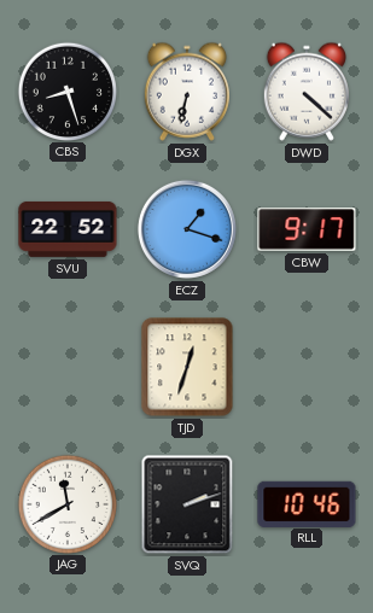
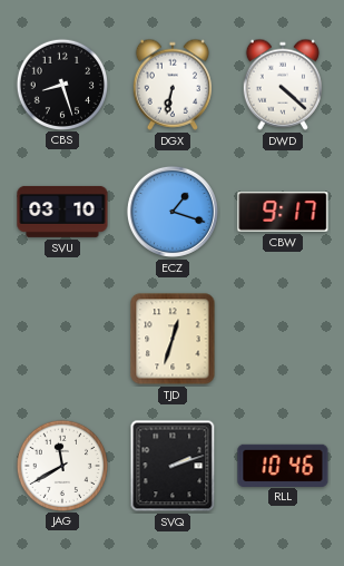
SVU: 22:52 -> 03:10
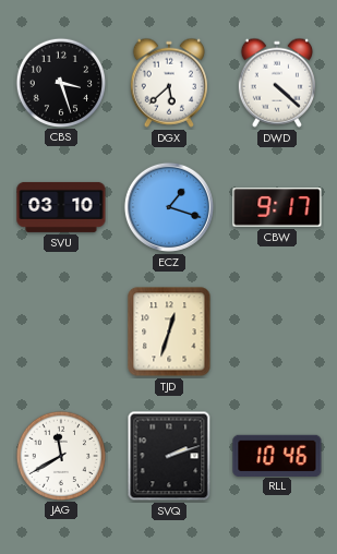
CBS: 8:27 -> 3:27
DGX: 6:32 -> 5:38
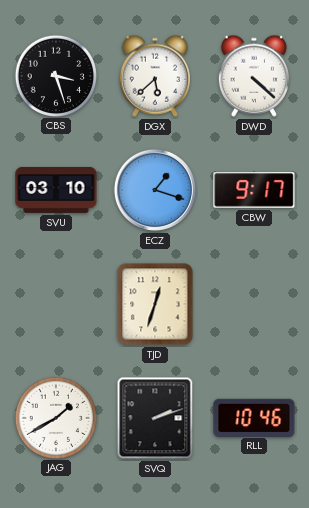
JAG: 11:40 -> 1:40
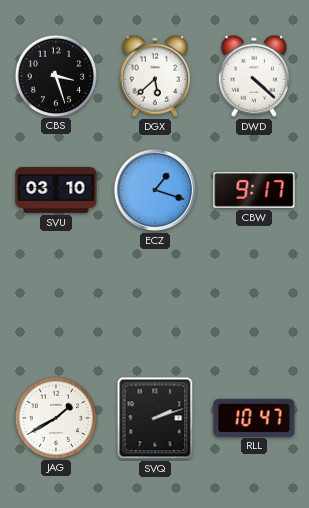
TJD: 12:33 -> none
RLL: 10:46 -> 10:47
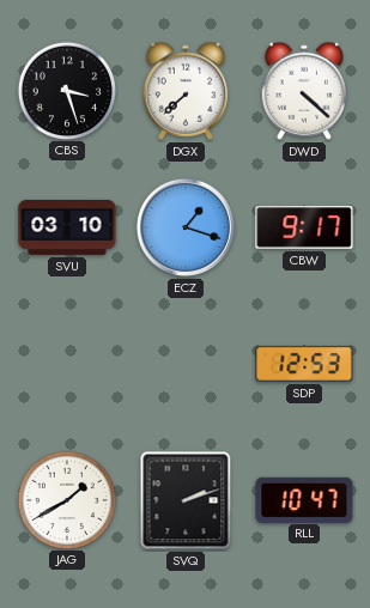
DGX: 5:38 -> 7:38
SDP: none -> 12:53
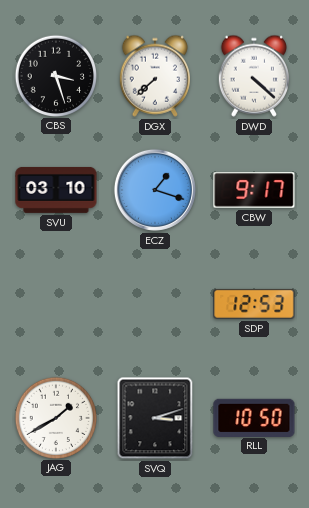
SVQ: 2:12 -> 3:12
RLL: 10:47 -> 10:50
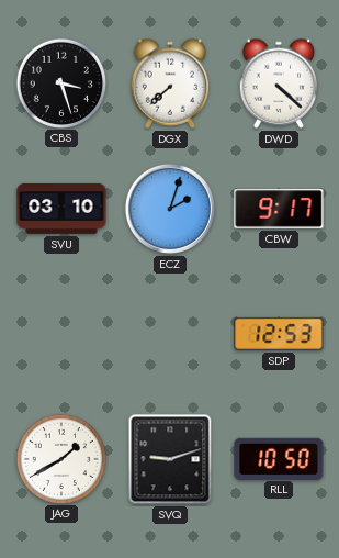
ECZ: 1:18 -> 2:03
SVQ: 3:12 -> 9:12
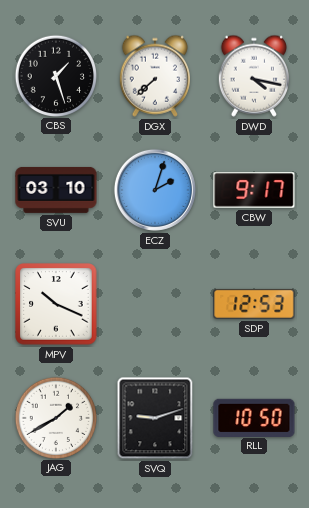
CBS: 3:27 -> 1:27
DWD: 4:22 -> 4:17
MPV: none -> 10:19
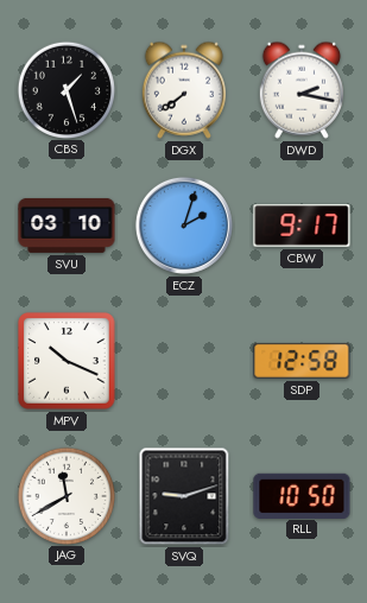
DGX: 7:38 -> 7:39
DWD: 4:17 -> 2:17
SDP: 12:53 -> 12:58
JAG: 1:40 -> 11:40
